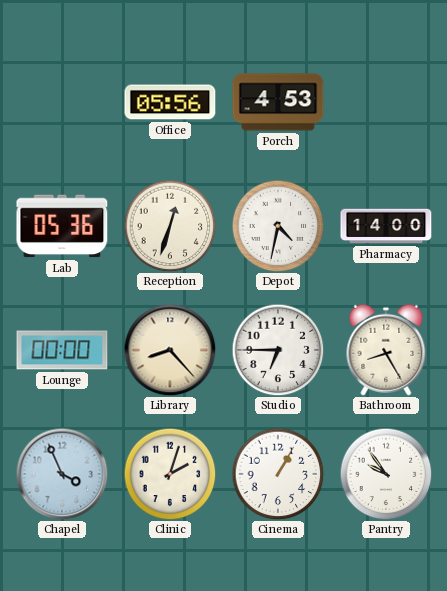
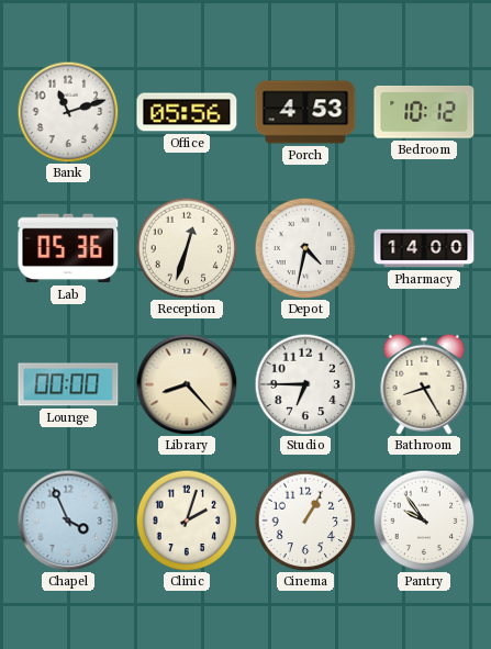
Bank: none -> 11:12
Bedroom: none -> 10:12
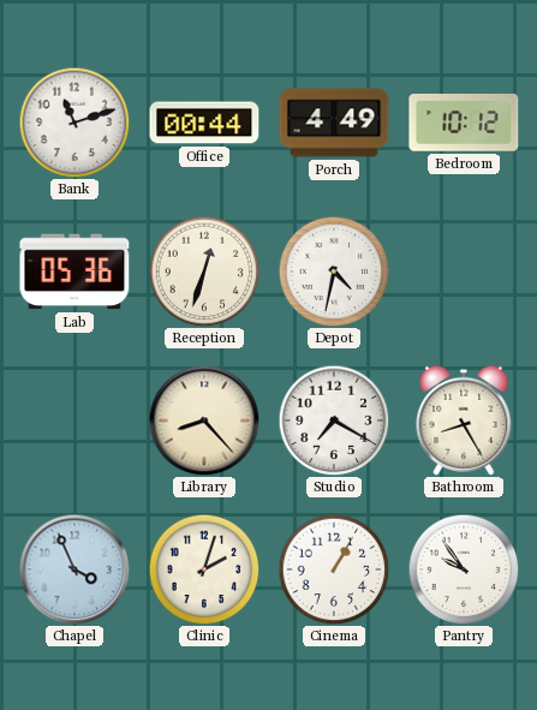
Office: 05:56 -> 00:44
Porch: 4:53 -> 4:49
Pharmacy: 14:00 -> none
Lounge: 00:00 -> none
Studio: 6:45 -> 7:20
